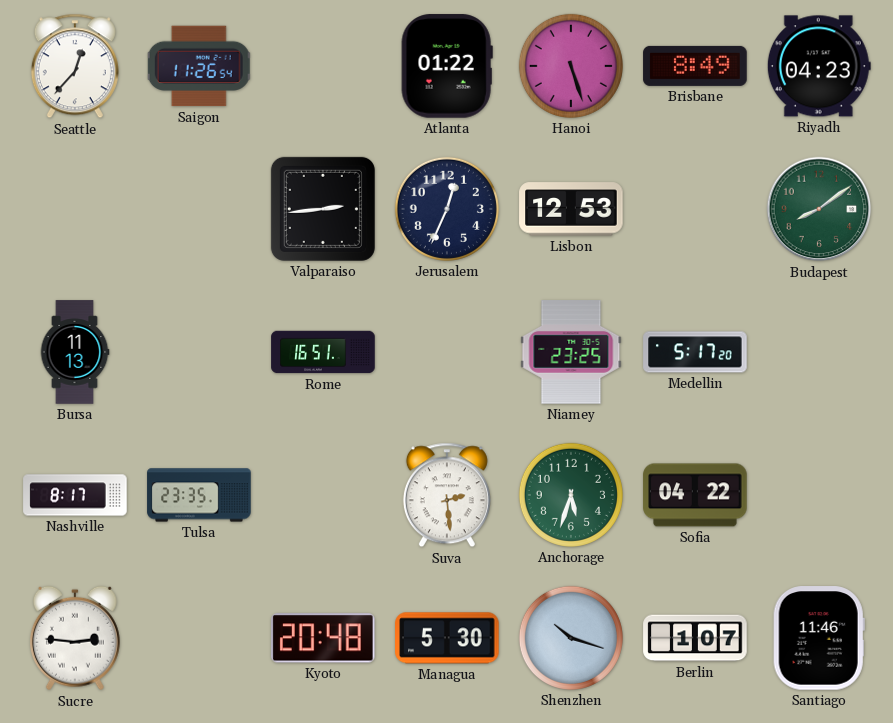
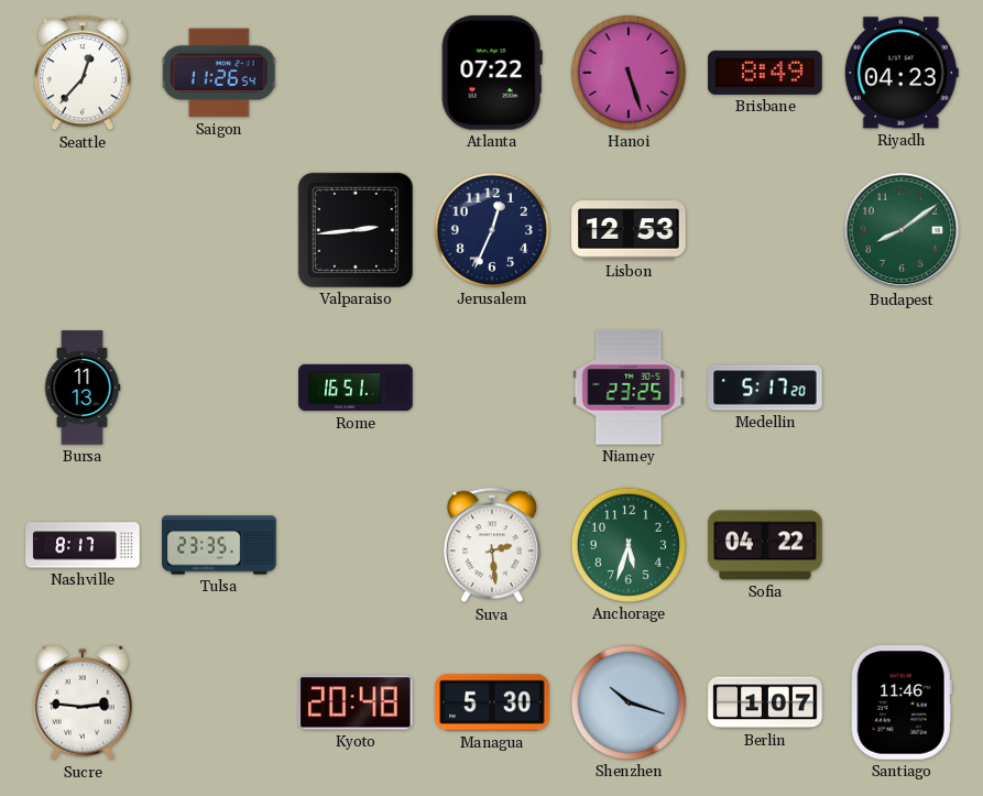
Atlanta: 01:22 -> 07:22
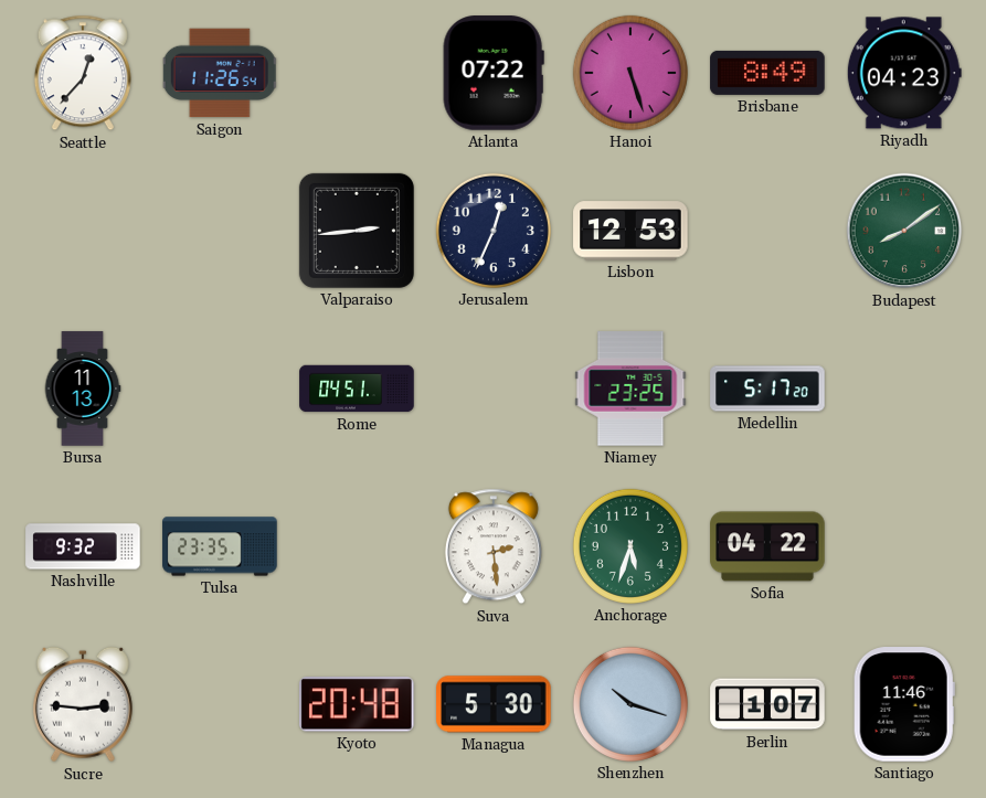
Rome: 16:51 -> 04:51
Nashville: 8:17 -> 9:32
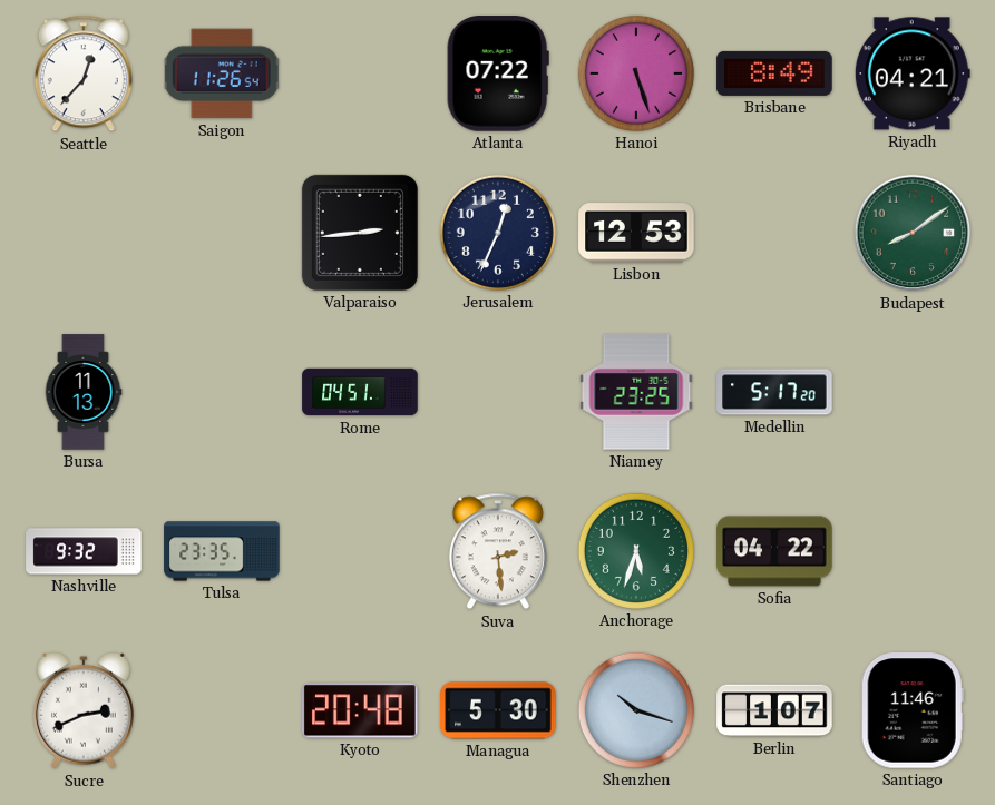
Riyadh: 04:23 -> 04:21
Sucre: 2:46 -> 2:41
